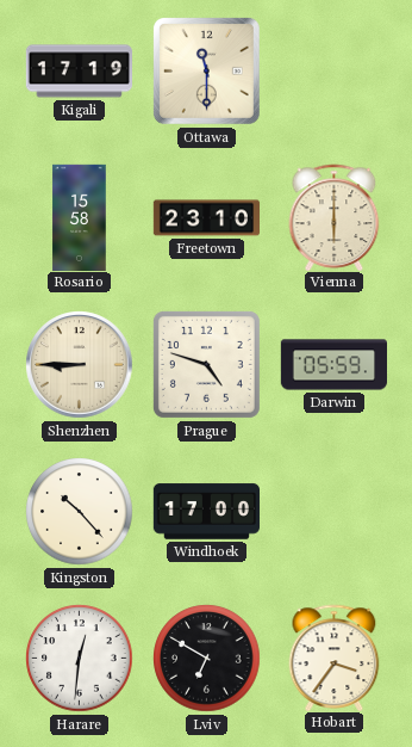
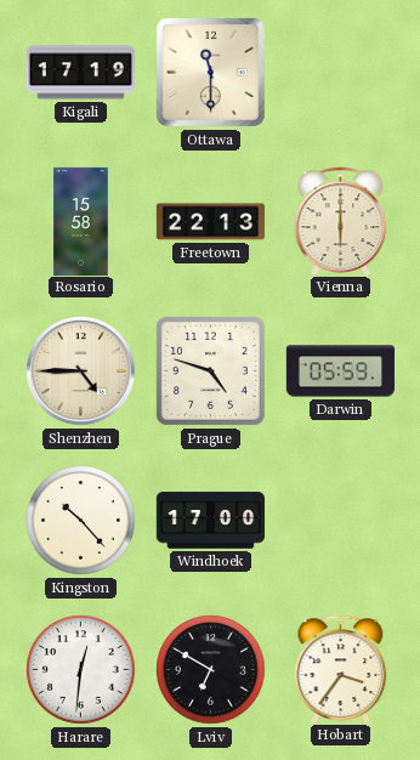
Freetown: 23:10 -> 22:13
Shenzhen: 8:45 -> 4:45
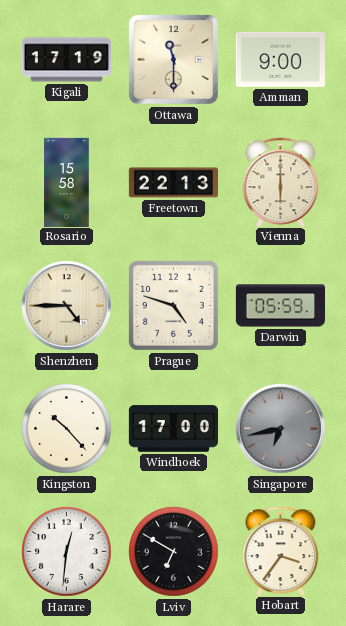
Amman: none -> 9:00
Singapore: none -> 6:43
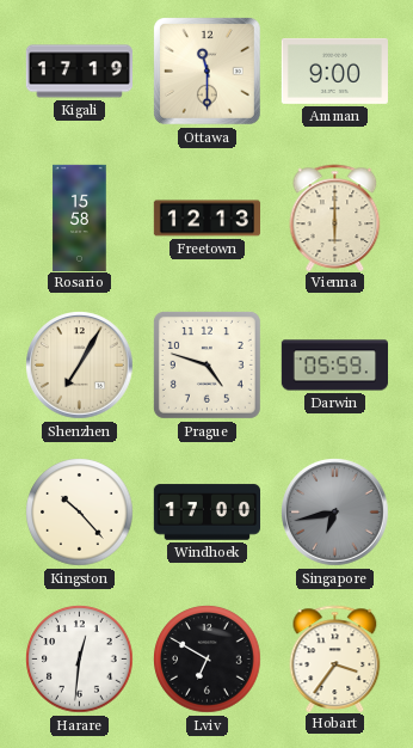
Freetown: 22:13 -> 12:13
Shenzhen: 4:45 -> 7:05
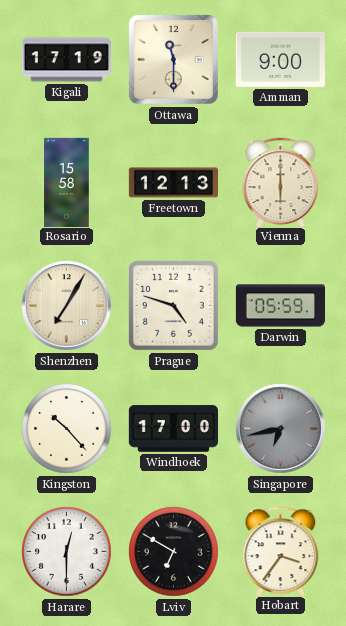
Harare: 12:31 -> 12:30
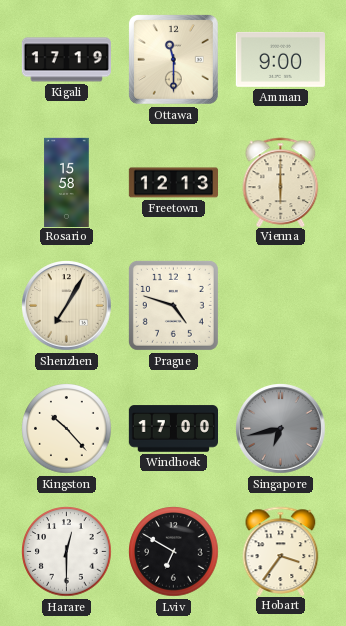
Darwin: 05:59 -> none
